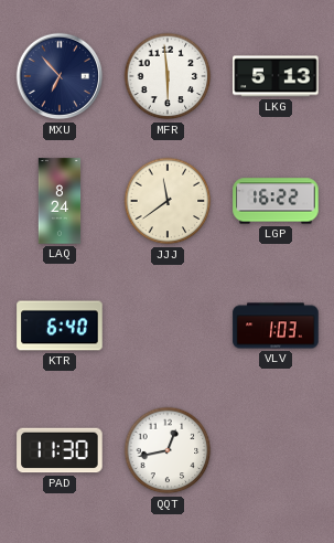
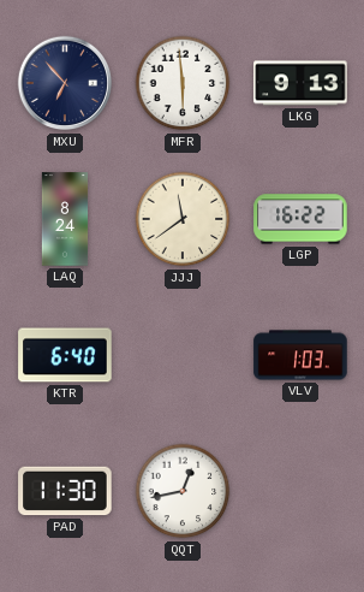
LKG: 5:13 -> 9:13
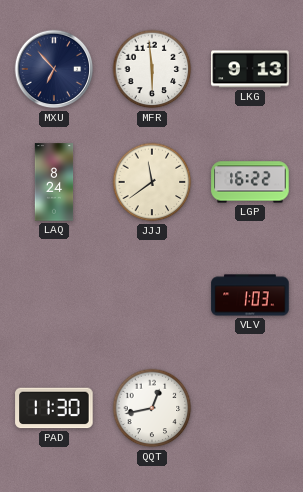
KTR: 6:40 -> none
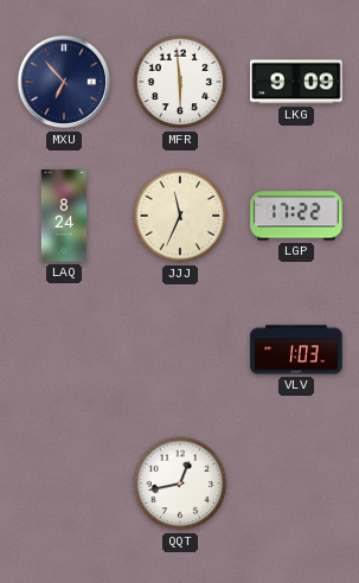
LKG: 9:13 -> 9:09
JJJ: 11:39 -> 11:34
LGP: 16:22 -> 17:22
PAD: 11:30 -> none
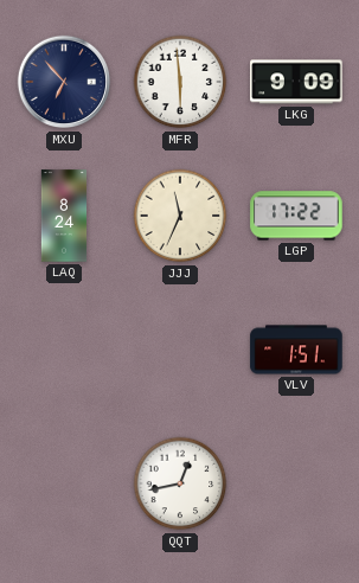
VLV: 1:03 -> 1:51
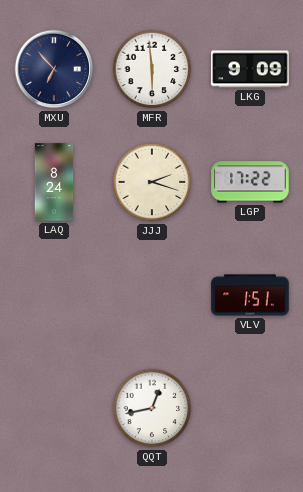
JJJ: 11:34 -> 2:18
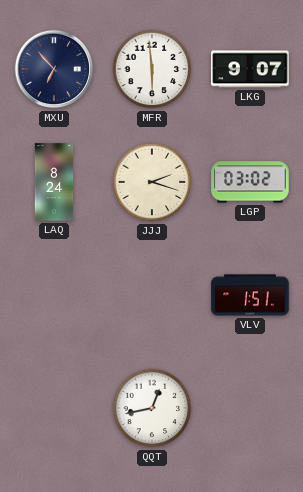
LKG: 9:09 -> 9:07
LGP: 17:22 -> 03:02
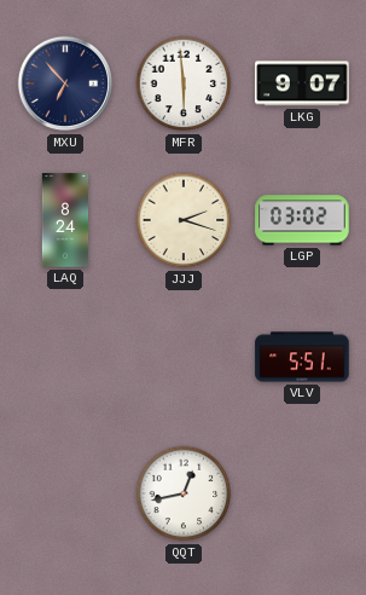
VLV: 1:51 -> 5:51
